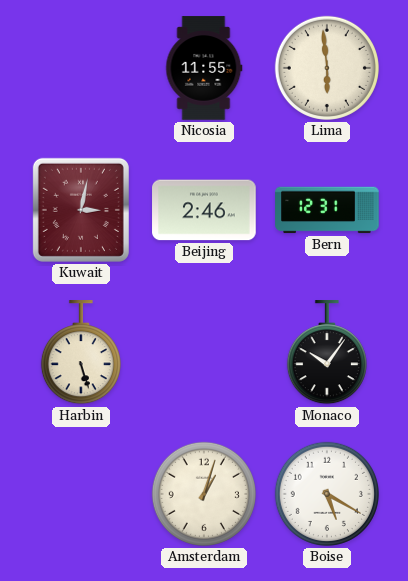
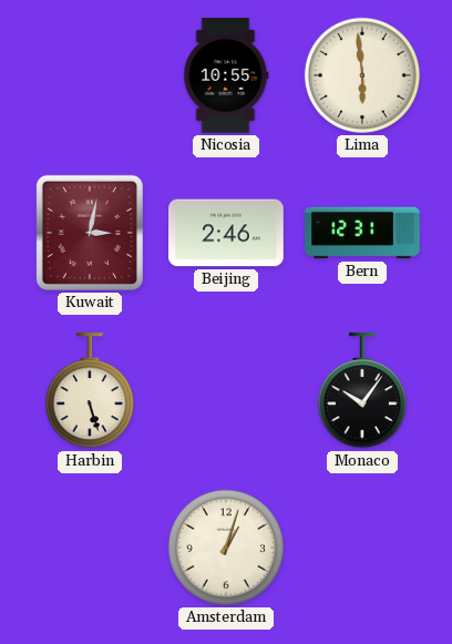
Nicosia: 11:55 -> 10:55
Boise: 5:20 -> none
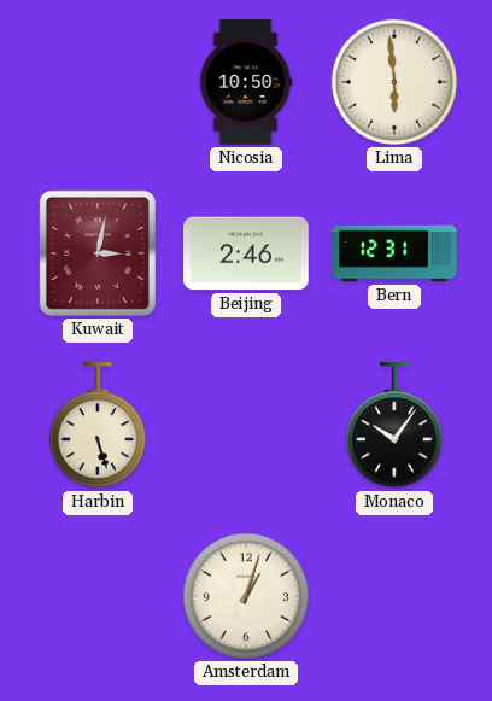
Nicosia: 10:55 -> 10:50
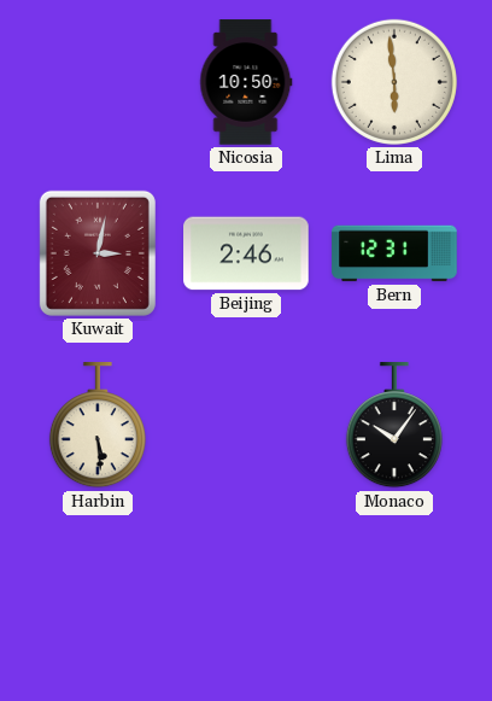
Harbin: 5:27 -> 5:29
Amsterdam: 1:03 -> none
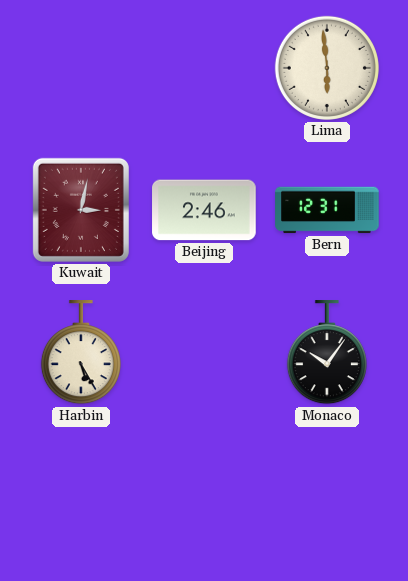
Nicosia: 10:50 -> none
Harbin: 5:29 -> 5:25
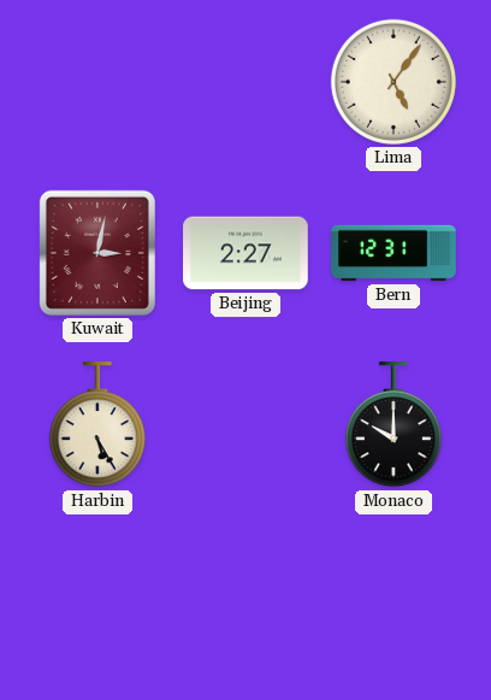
Lima: 5:59 -> 5:06
Beijing: 2:46 -> 2:27
Monaco: 10:06 -> 10:00
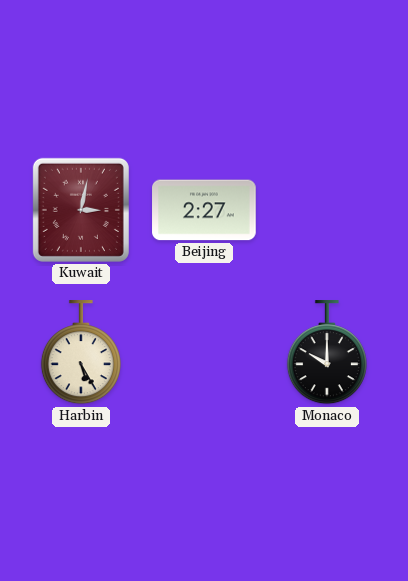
Lima: 5:06 -> none
Bern: 12:31 -> none
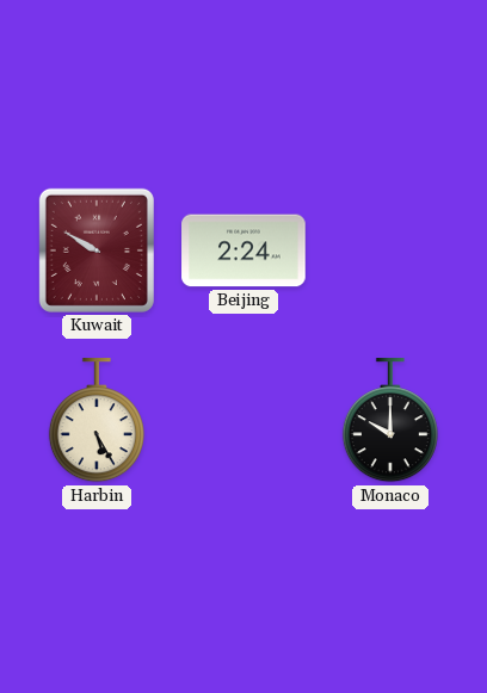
Kuwait: 3:02 -> 9:50
Beijing: 2:27 -> 2:24
